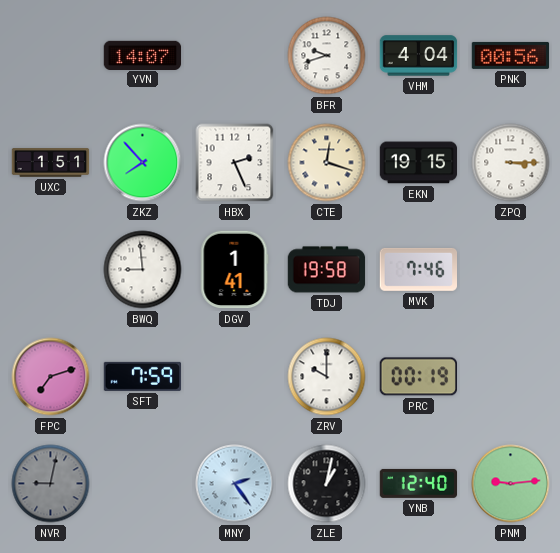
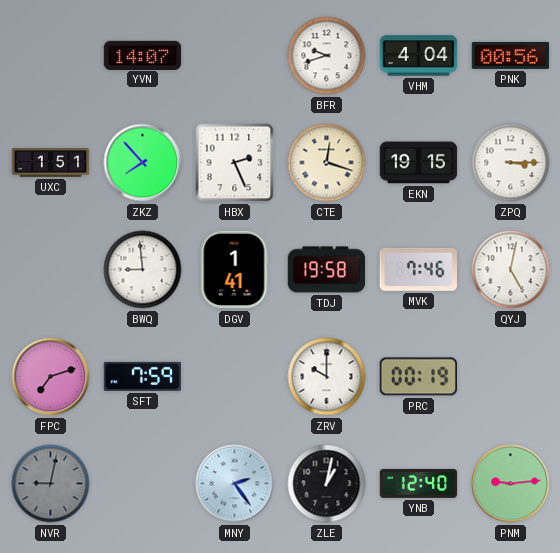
QYJ: none -> 5:02
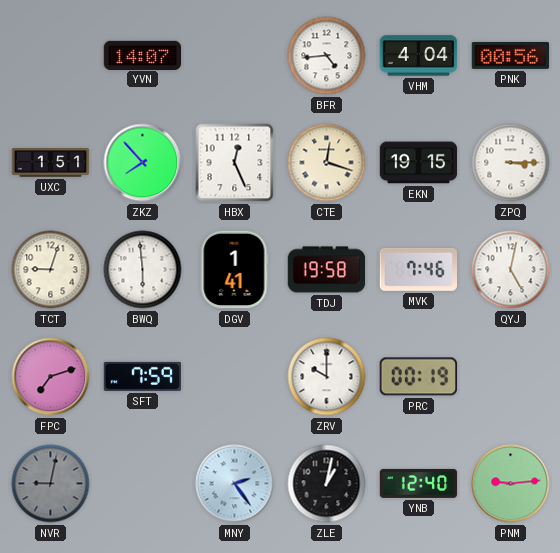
BFR: 9:42 -> 4:44
HBX: 2:26 -> 12:26
TCT: none -> 9:03
BWQ: 8:59 -> 5:59
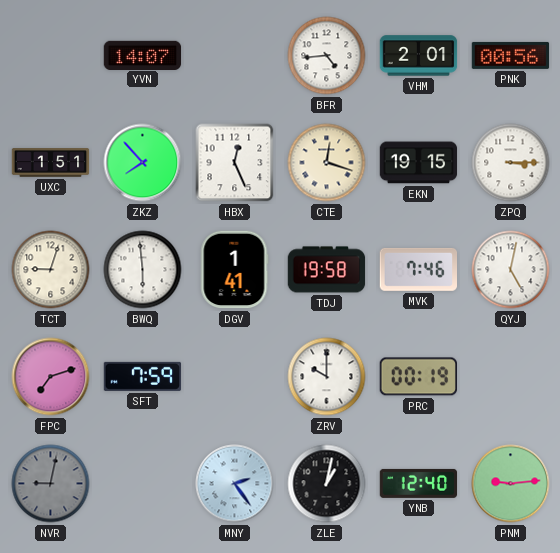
VHM: 4:04 -> 2:01
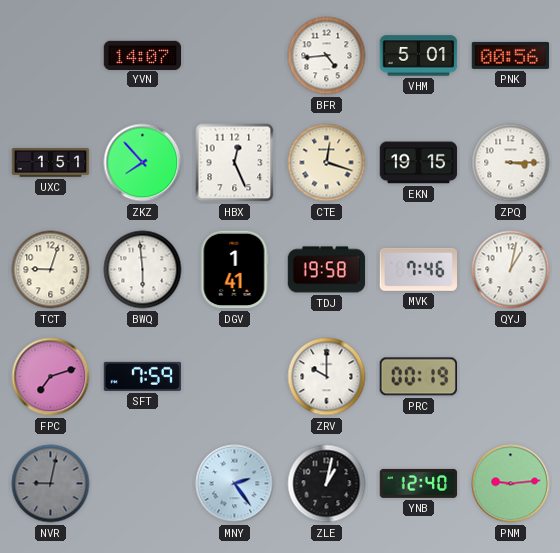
VHM: 2:01 -> 5:01
QYJ: 5:02 -> 1:02
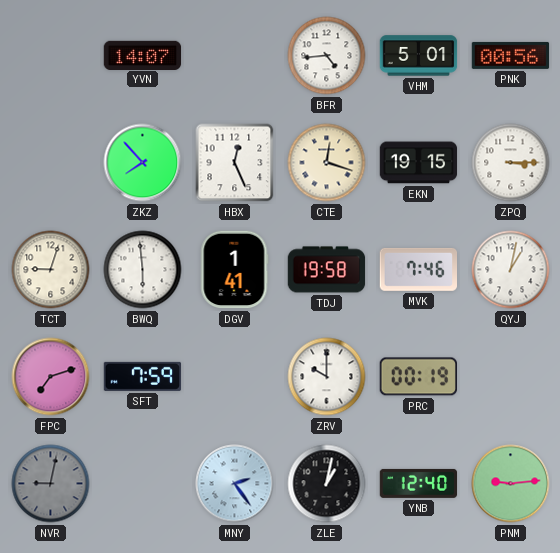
UXC: 1:51 -> none
